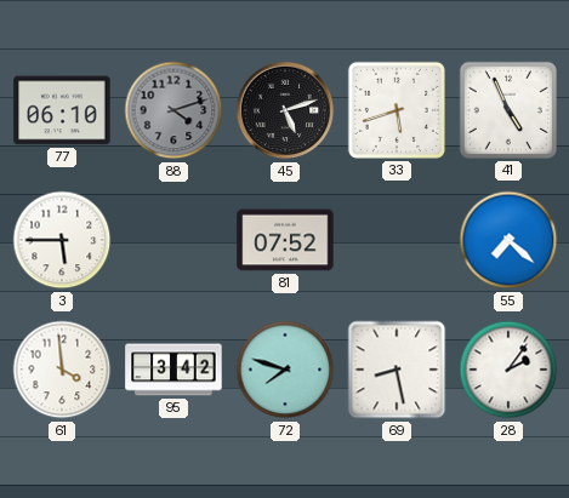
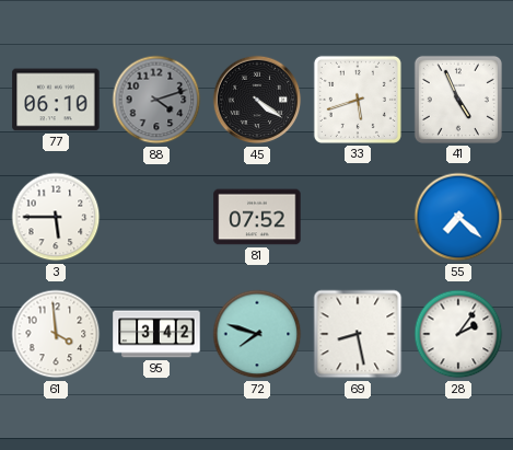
45: 5:12 -> 4:21
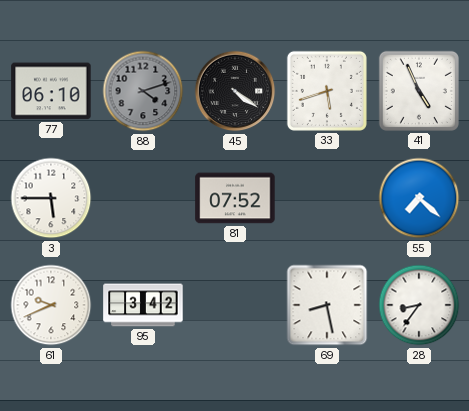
61: 3:59 -> 9:41
72: 7:48 -> none
28: 2:06 -> 8:36
